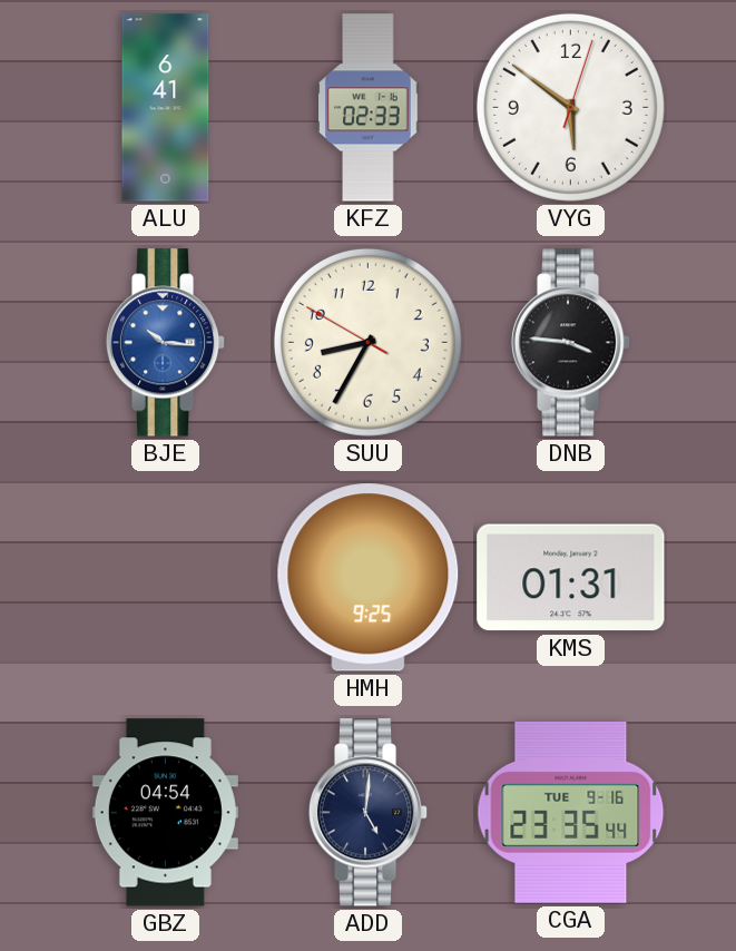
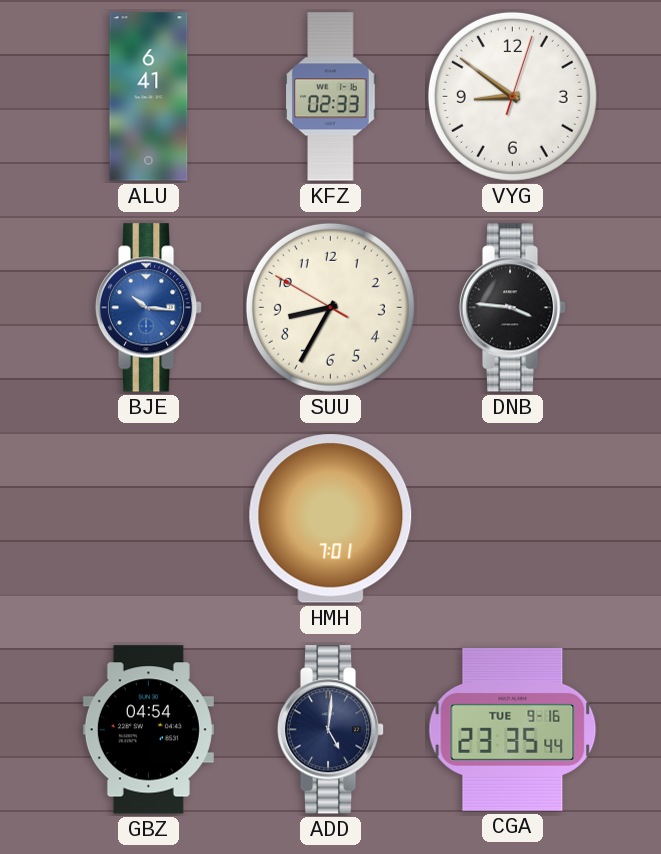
VYG: 5:51 -> 8:51
HMH: 9:25 -> 7:01
KMS: 01:31 -> none
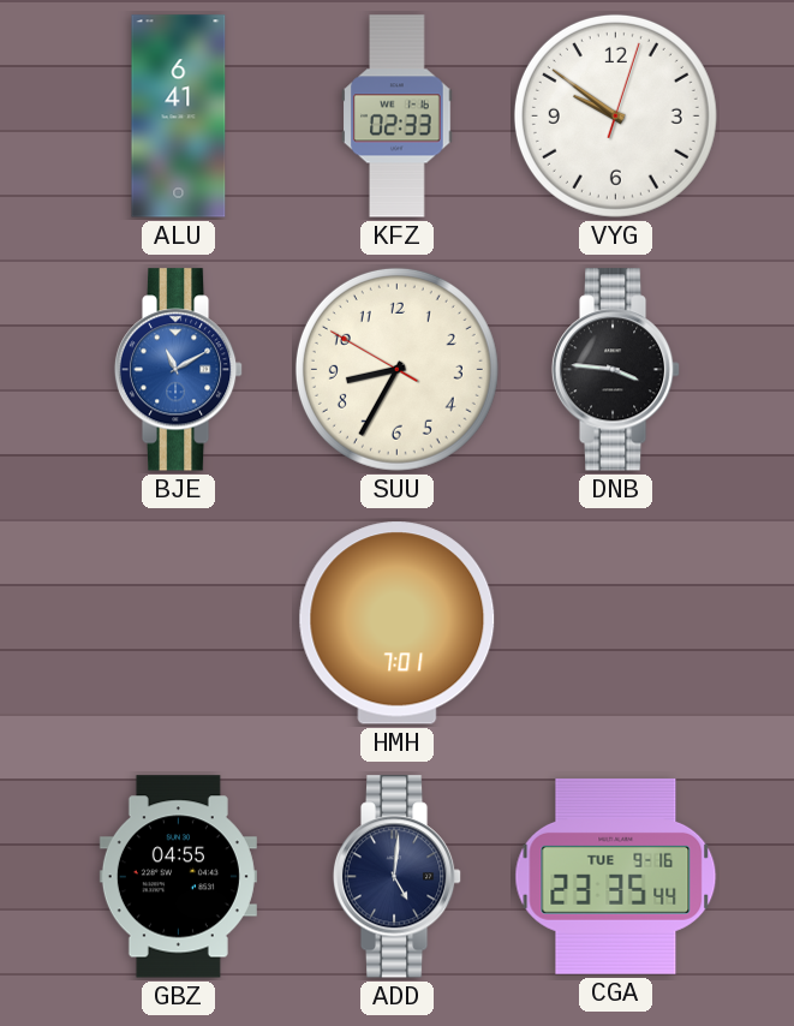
VYG: 8:51 -> 9:51
BJE: 10:16 -> 11:10
GBZ: 04:54 -> 04:55
